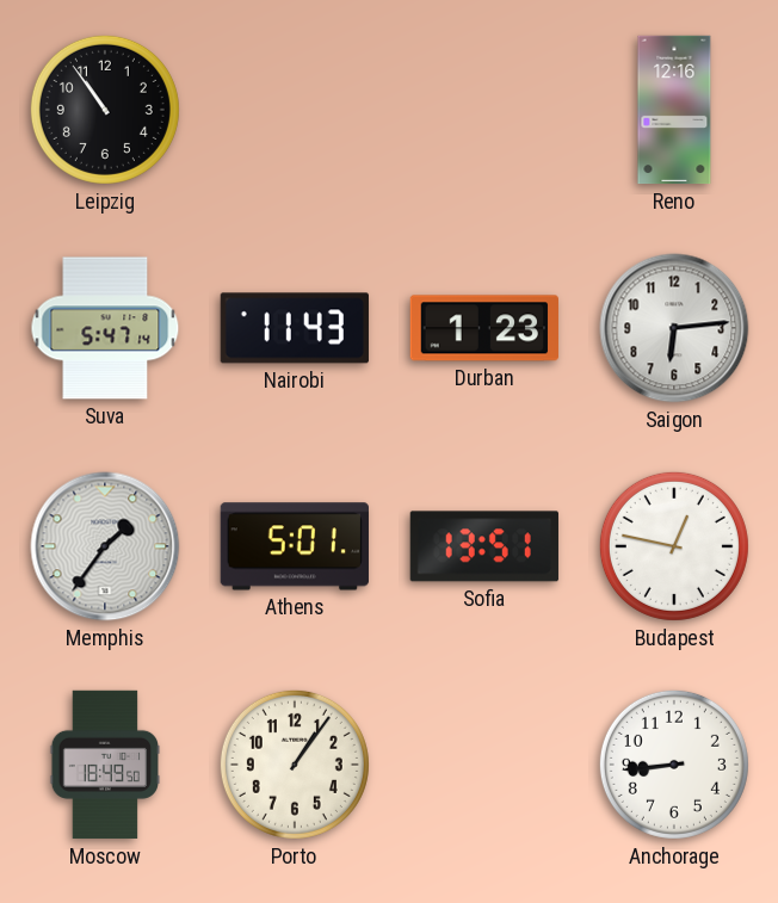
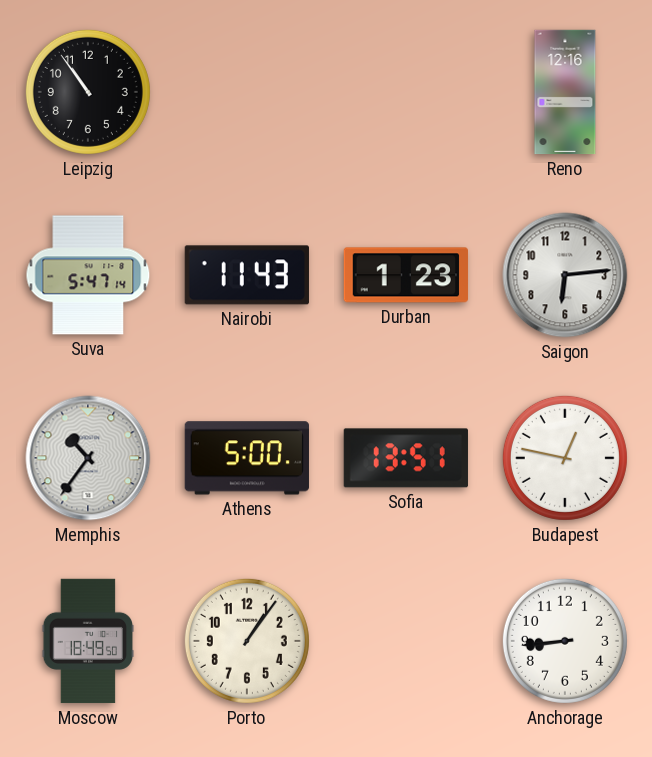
Memphis: 1:36 -> 10:36
Athens: 5:01 -> 5:00
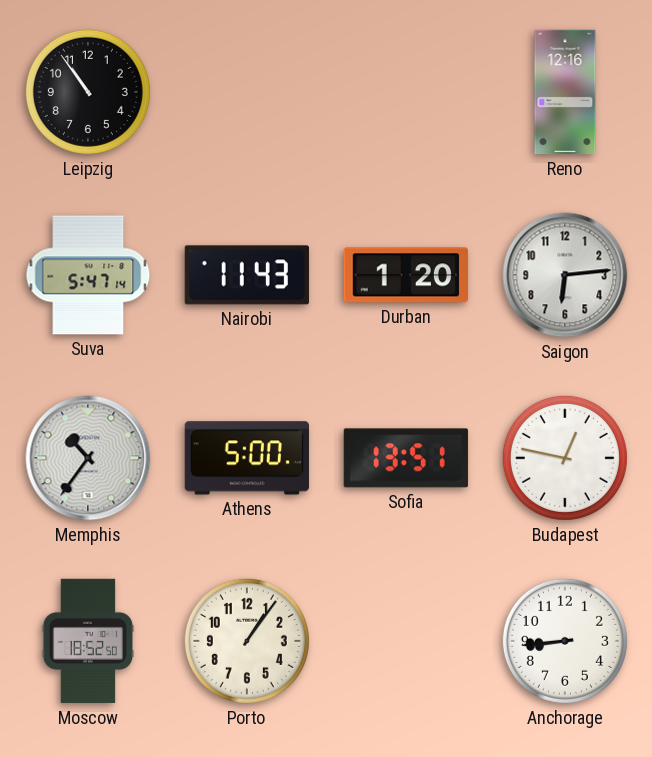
Durban: 1:23 -> 1:20
Moscow: 18:49 -> 18:52
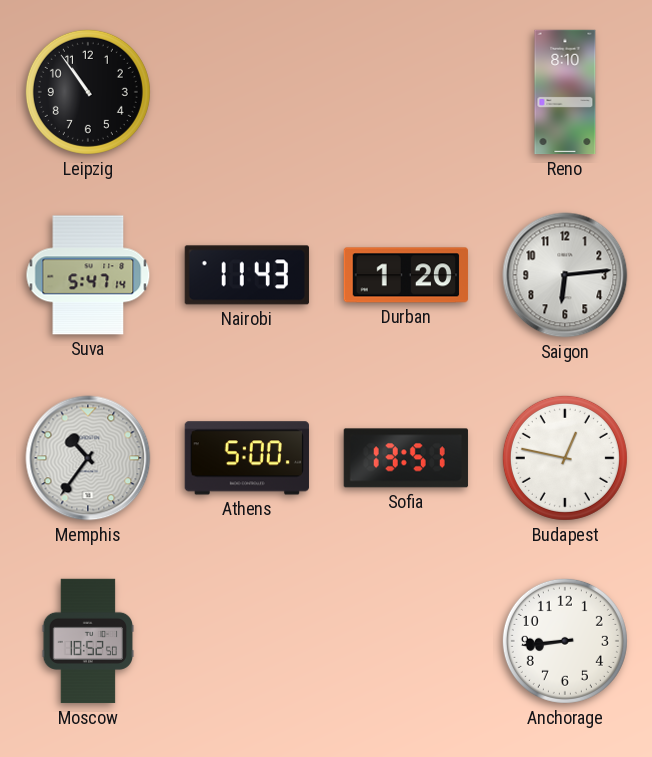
Reno: 12:16 -> 8:10
Porto: 1:06 -> none
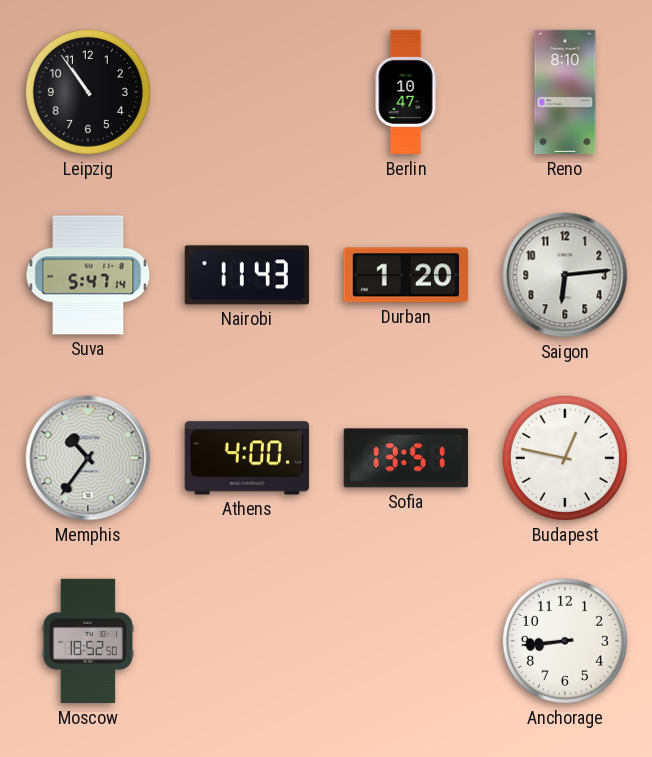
Berlin: none -> 10:47
Athens: 5:00 -> 4:00
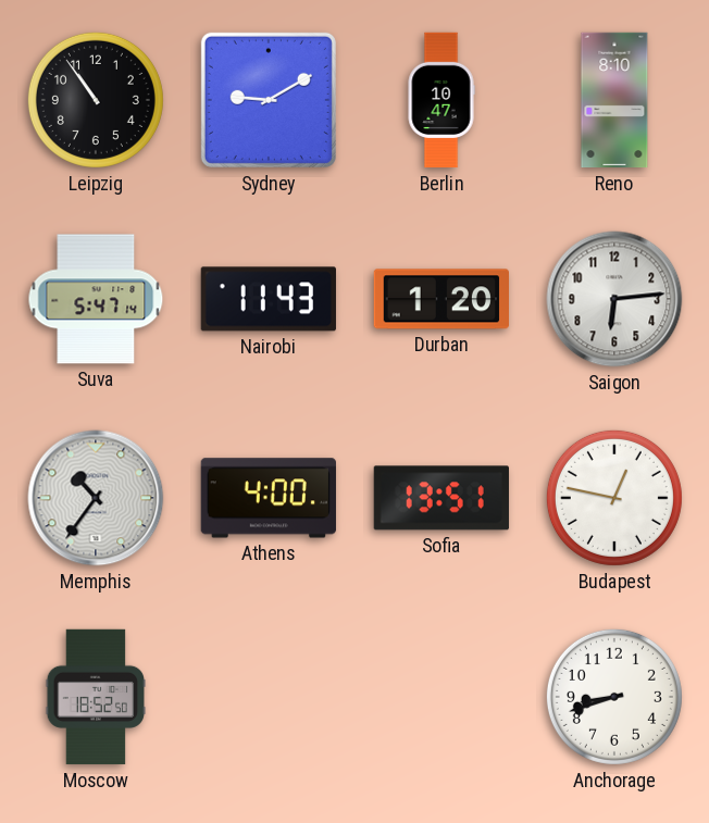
Sydney: none -> 9:10
Anchorage: 8:44 -> 8:42
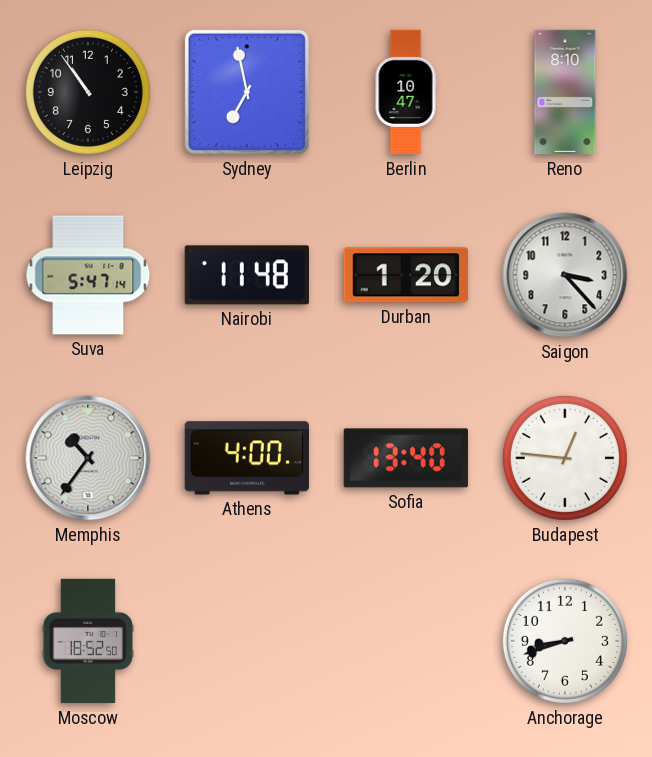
Sydney: 9:10 -> 6:58
Nairobi: 11:43 -> 11:48
Saigon: 6:14 -> 3:23
Sofia: 13:51 -> 13:40
Budapest: 12:47 -> 12:46
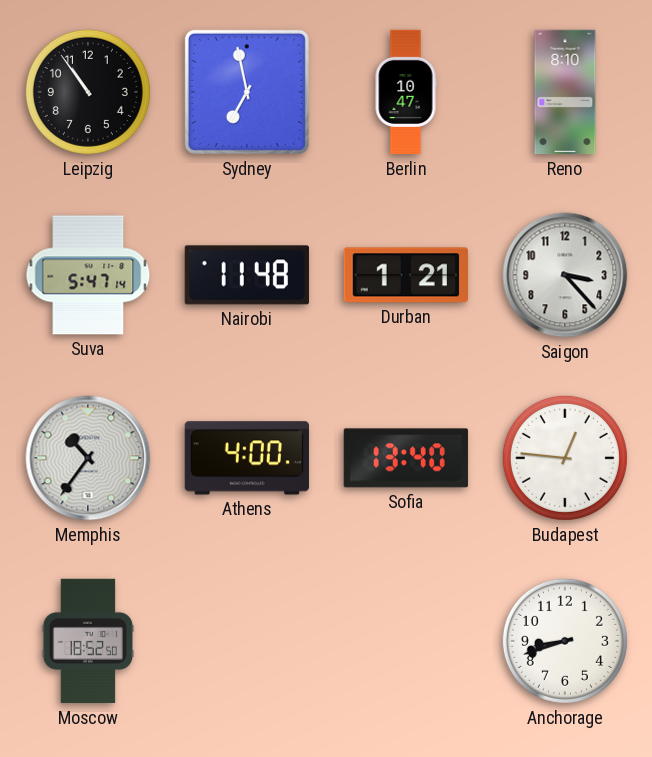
Durban: 1:20 -> 1:21
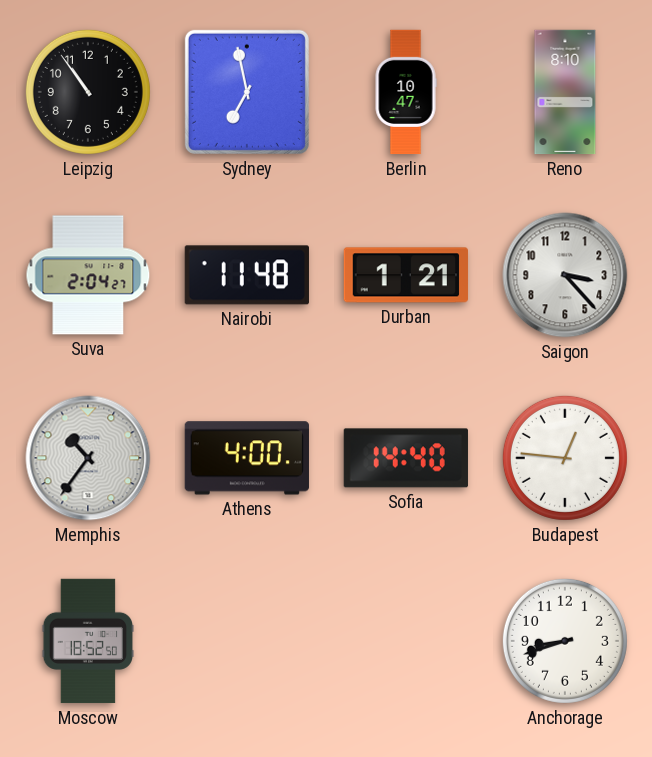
Suva: 5:47 -> 2:04
Sofia: 13:40 -> 14:40
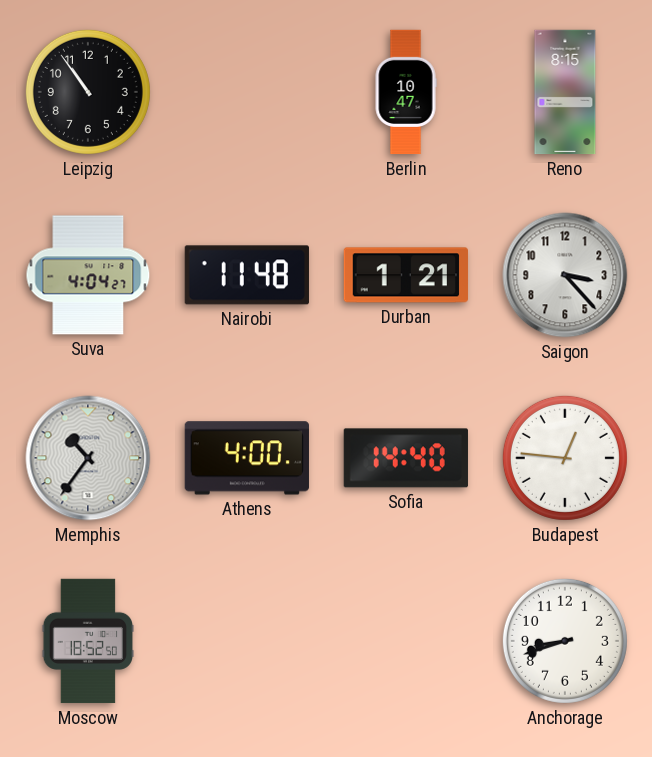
Sydney: 6:58 -> none
Reno: 8:10 -> 8:15
Suva: 2:04 -> 4:04
